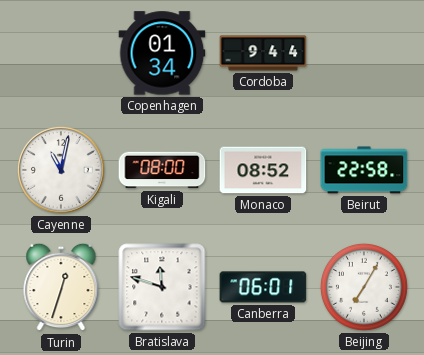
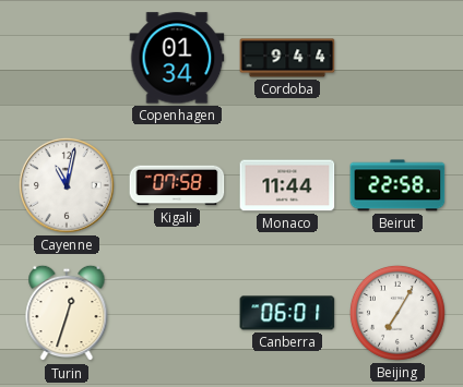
Kigali: 08:00 -> 07:58
Monaco: 08:52 -> 11:44
Bratislava: 11:48 -> none
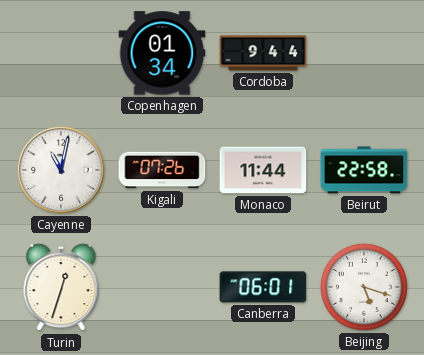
Kigali: 07:58 -> 07:26
Beijing: 7:05 -> 5:18
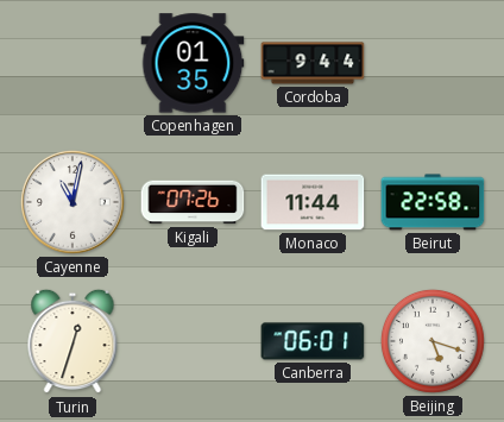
Copenhagen: 01:34 -> 01:35
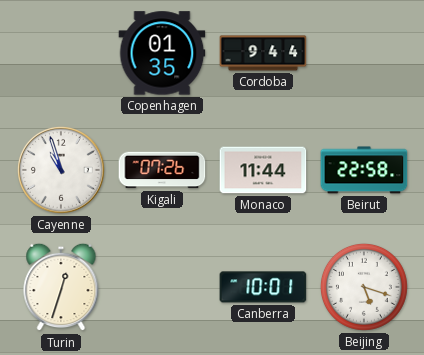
Cayenne: 11:02 -> 10:57
Canberra: 06:01 -> 10:01
